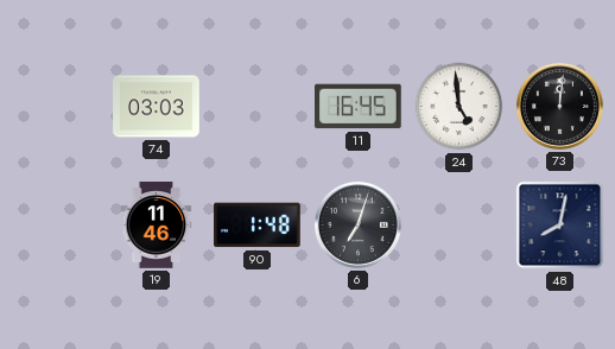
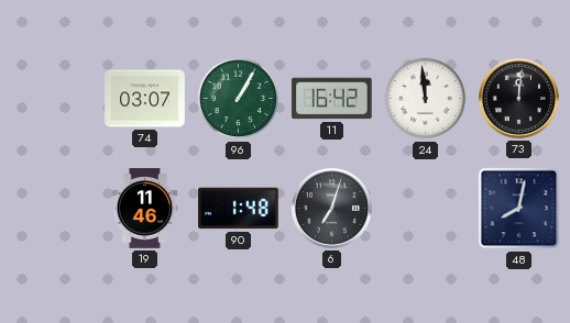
74: 03:03 -> 03:07
96: none -> 1:05
11: 16:45 -> 16:42
24: 4:59 -> 11:59
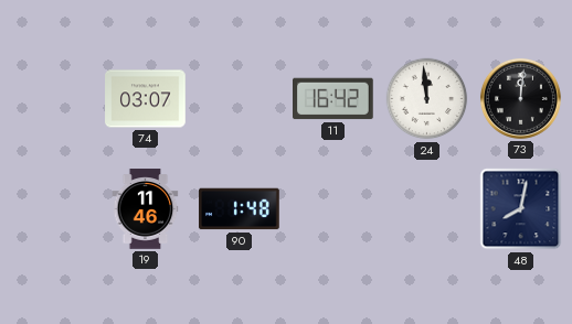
96: 1:05 -> none
6: 7:03 -> none
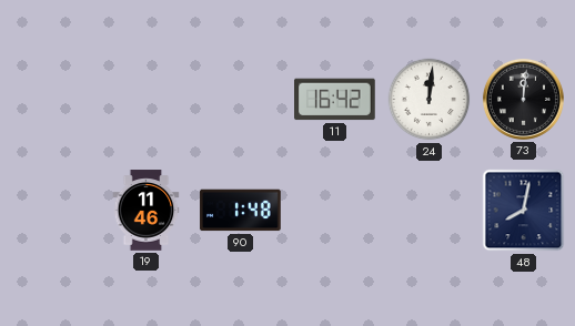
74: 03:07 -> none
24: 11:59 -> 12:01
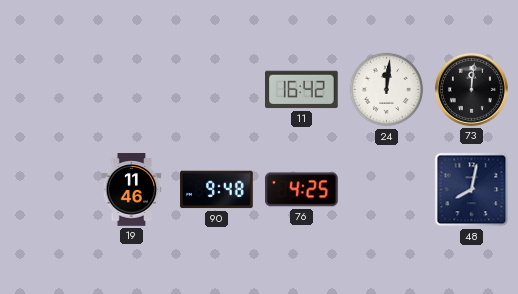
90: 1:48 -> 9:48
76: none -> 4:25
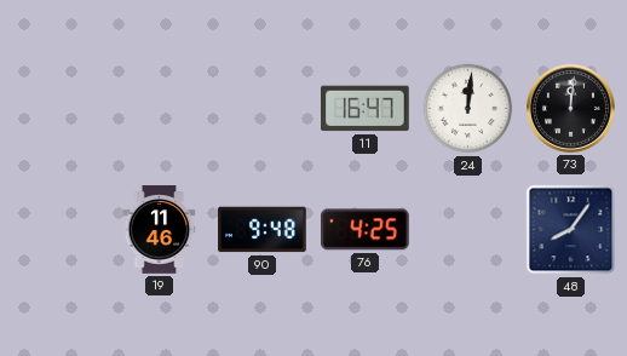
11: 16:42 -> 16:47
48: 8:02 -> 8:06
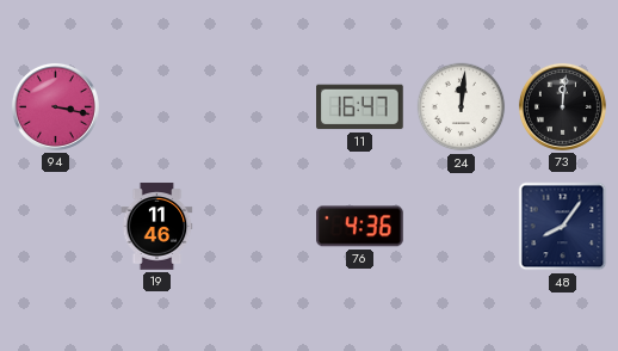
94: none -> 3:17
90: 9:48 -> none
76: 4:25 -> 4:36
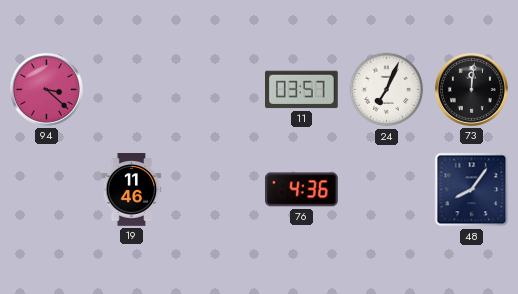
94: 3:17 -> 3:22
11: 16:47 -> 03:57
24: 12:01 -> 7:04
